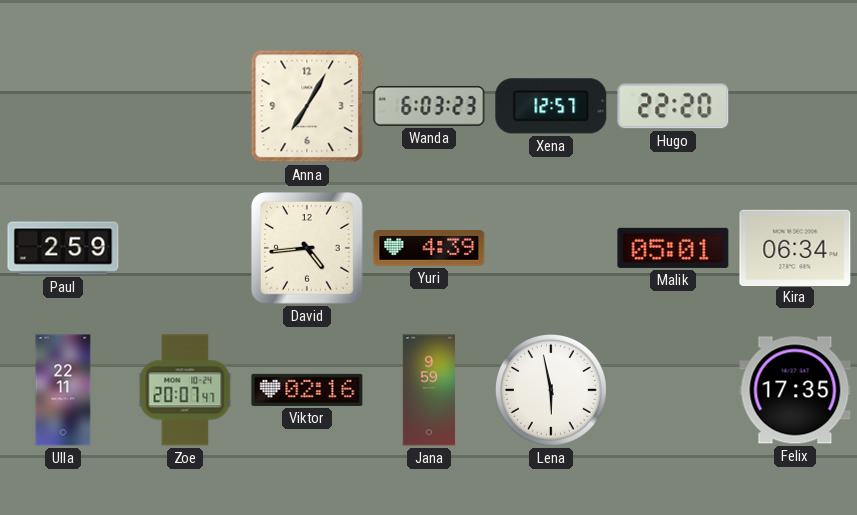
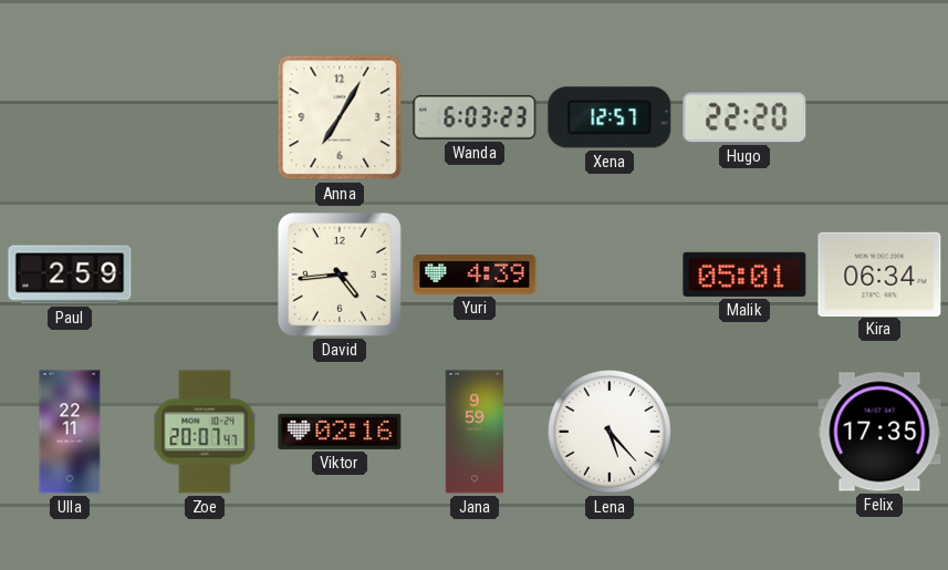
Lena: 5:58 -> 5:23
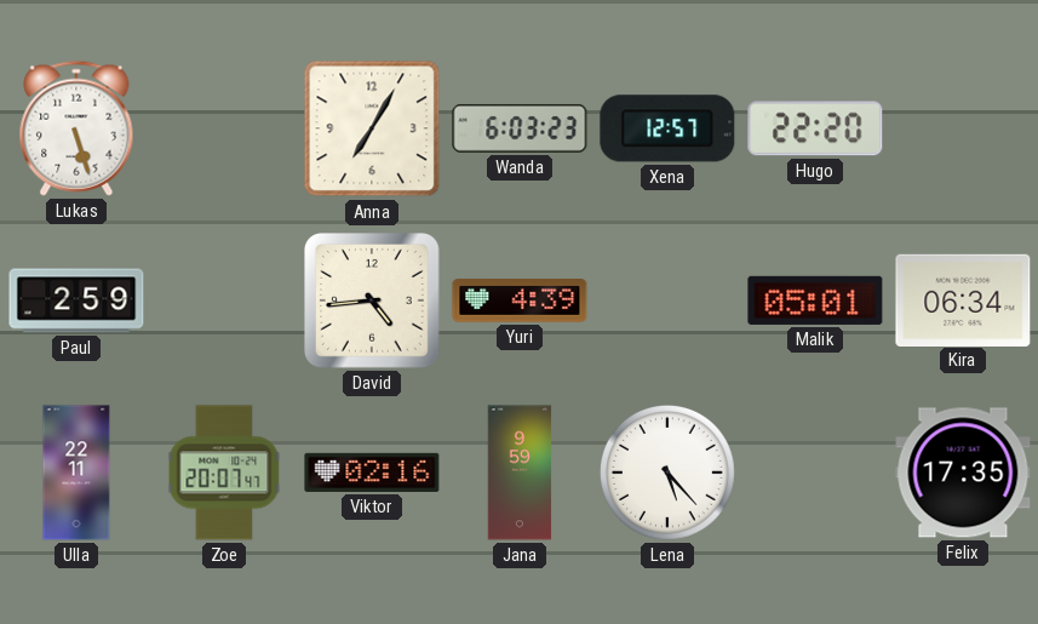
Lukas: none -> 5:27
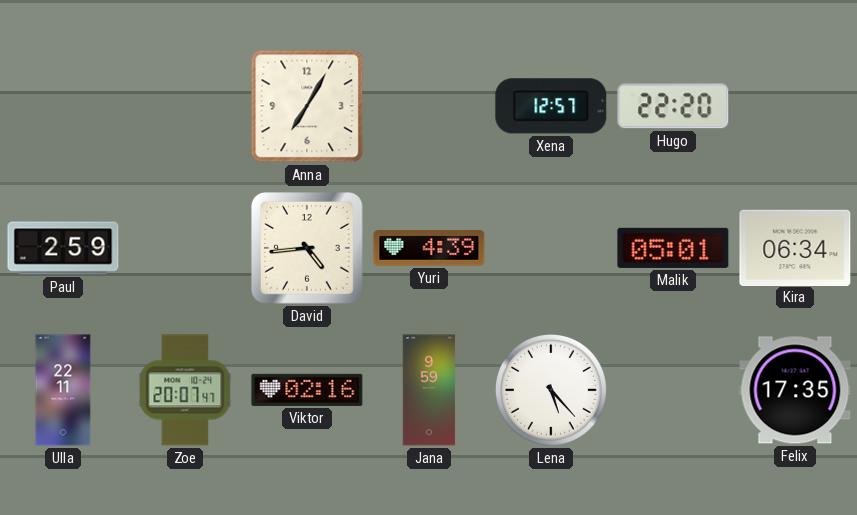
Lukas: 5:27 -> none
Wanda: 6:03 -> none
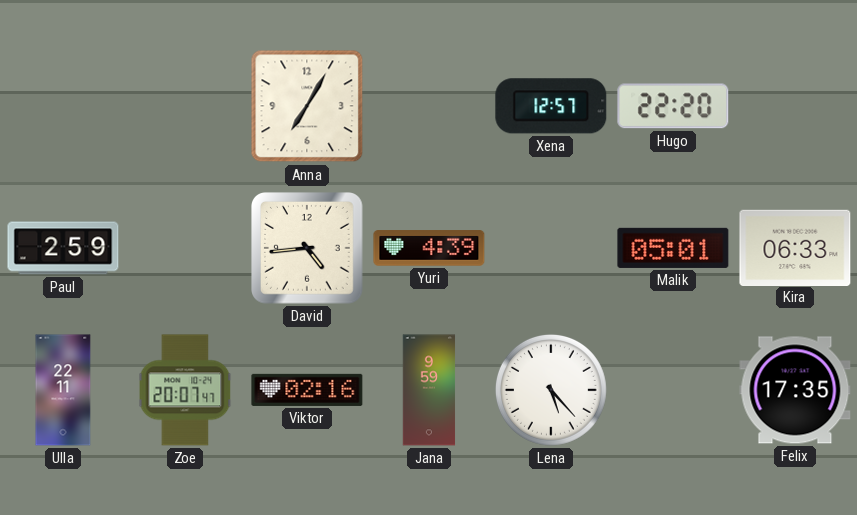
Kira: 06:34 -> 06:33
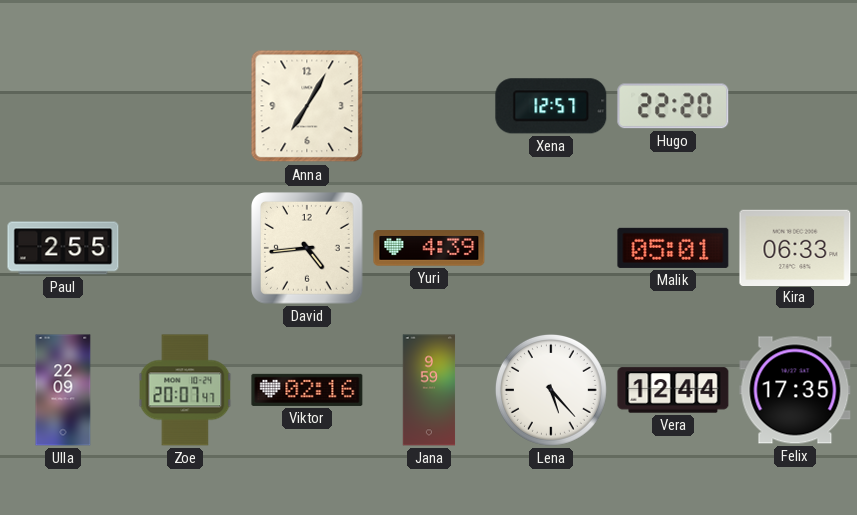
Paul: 2:59 -> 2:55
Ulla: 22:11 -> 22:09
Vera: none -> 12:44
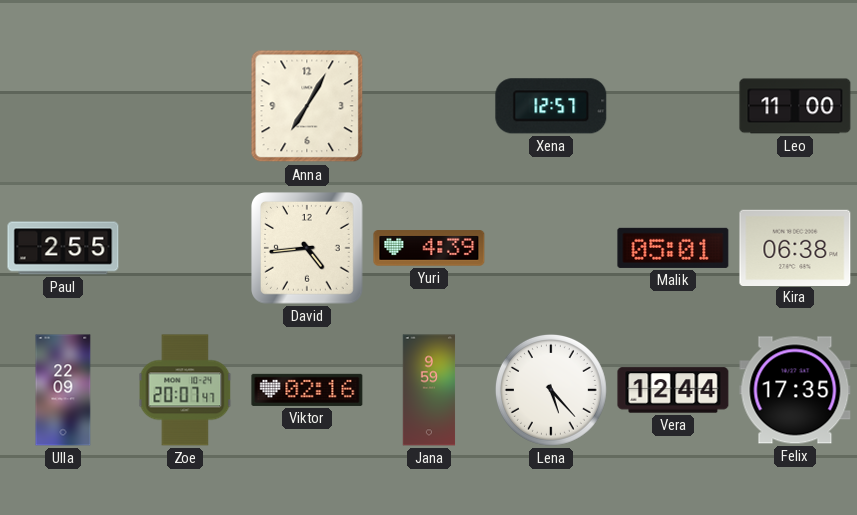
Hugo: 22:20 -> none
Leo: none -> 11:00
Kira: 06:33 -> 06:38
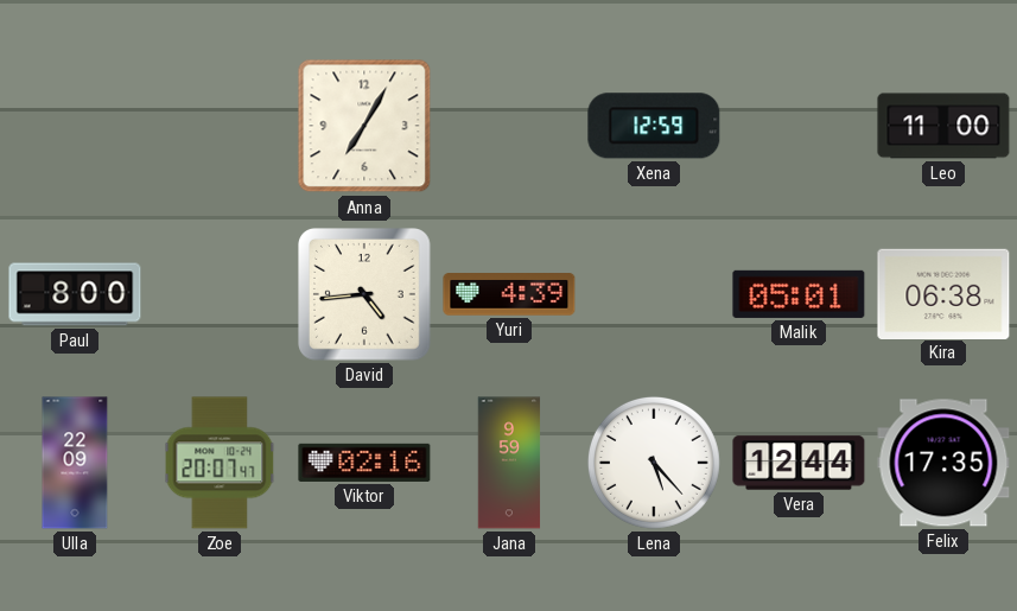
Xena: 12:57 -> 12:59
Paul: 2:55 -> 8:00
